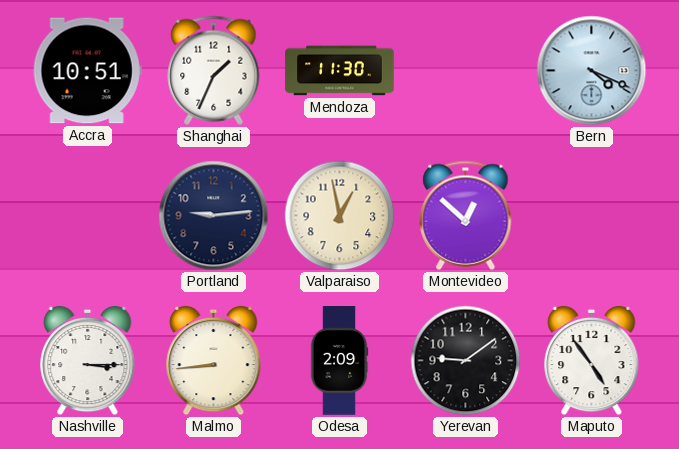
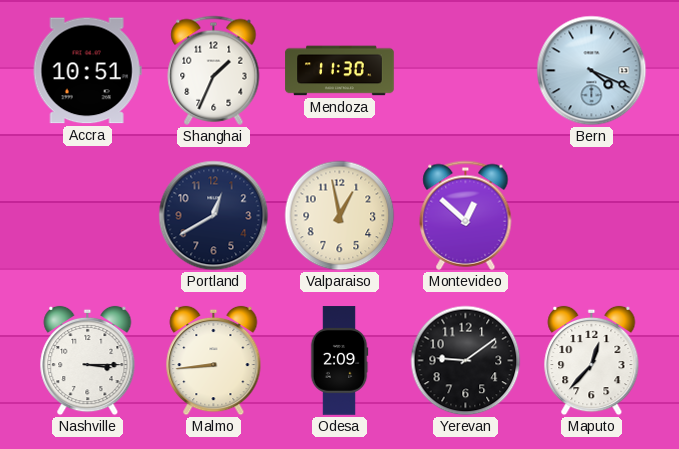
Portland: 9:14 -> 12:40
Maputo: 4:54 -> 12:37
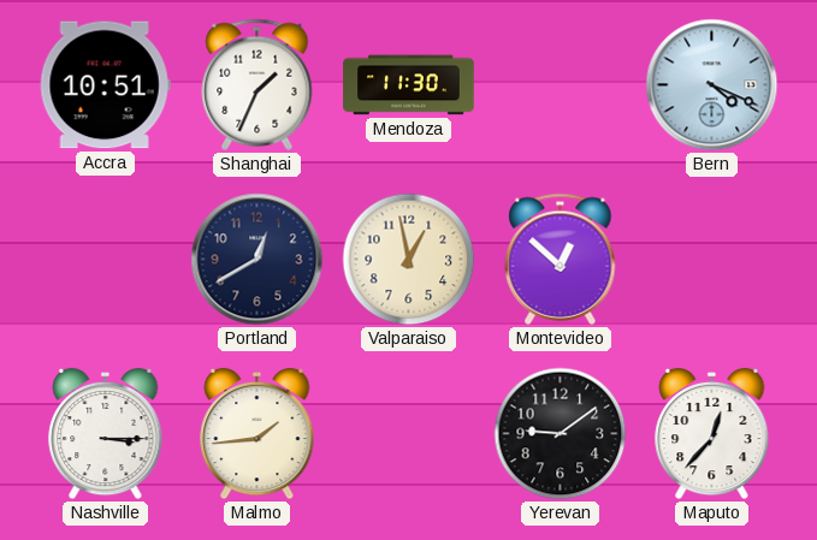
Malmo: 8:44 -> 1:44
Odesa: 2:09 -> none
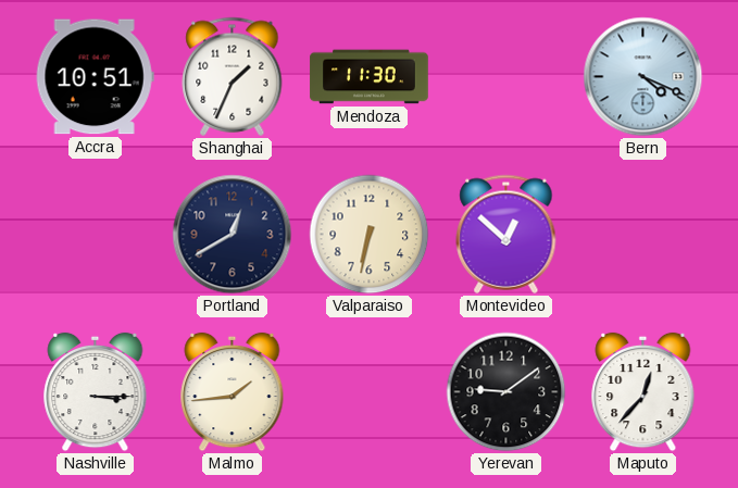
Valparaiso: 12:58 -> 6:32
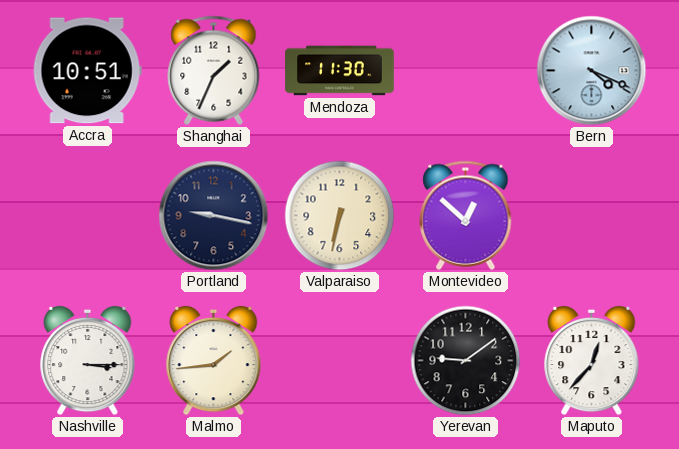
Portland: 12:40 -> 9:17
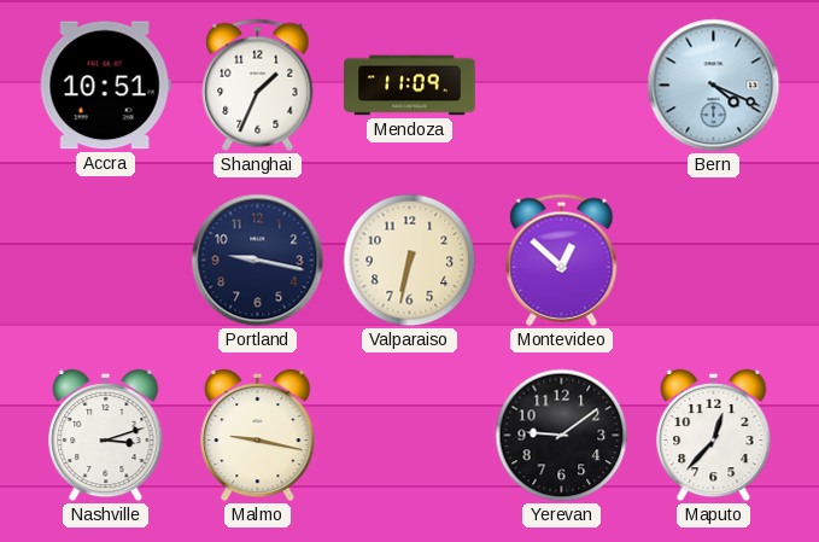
Mendoza: 11:30 -> 11:09
Nashville: 3:15 -> 3:12
Malmo: 1:44 -> 9:17
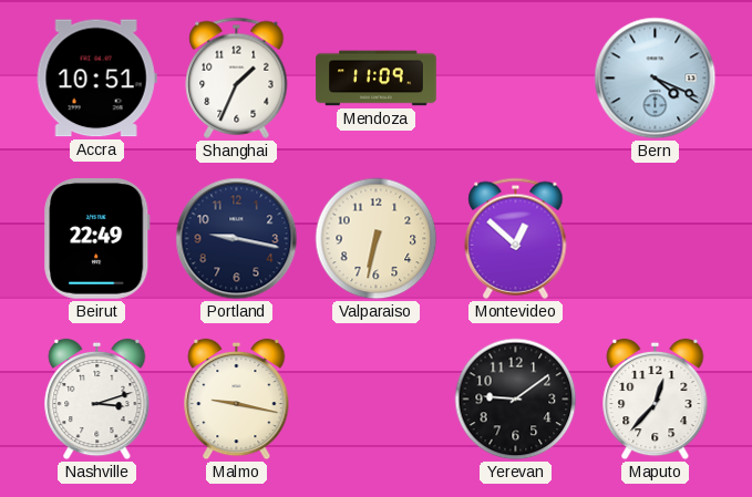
Beirut: none -> 22:49
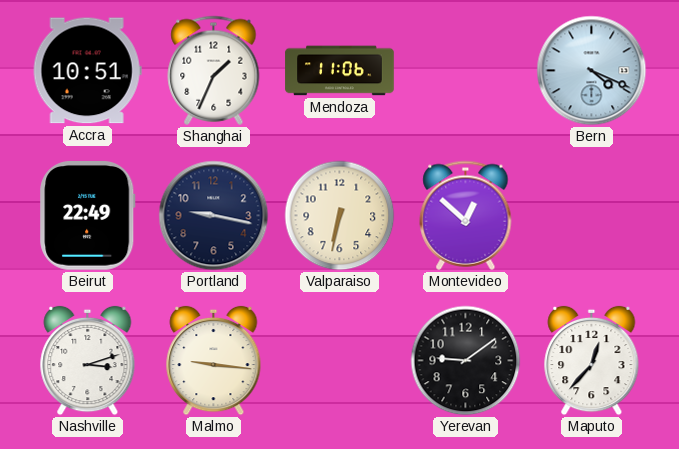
Mendoza: 11:09 -> 11:06
Malmo: 9:17 -> 9:16
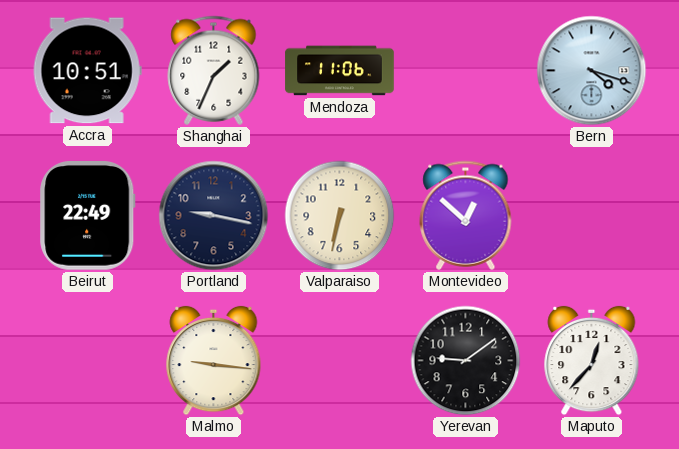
Bern: 4:19 -> 4:18
Nashville: 3:12 -> none
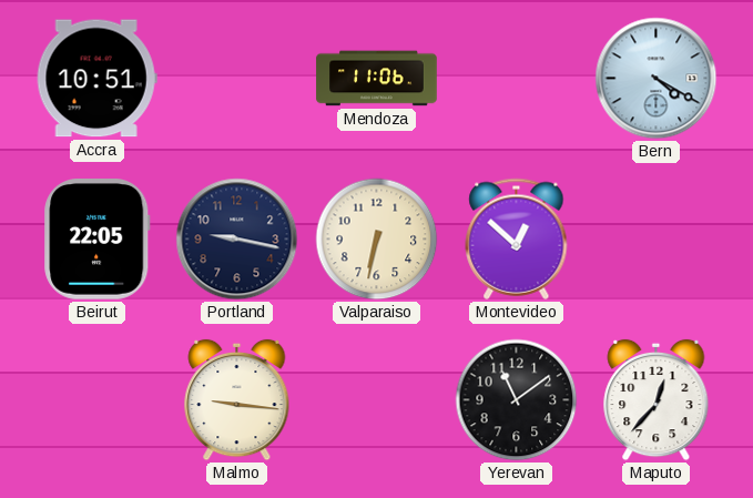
Shanghai: 1:34 -> none
Bern: 4:18 -> 4:20
Beirut: 22:49 -> 22:05
Yerevan: 9:09 -> 11:09
